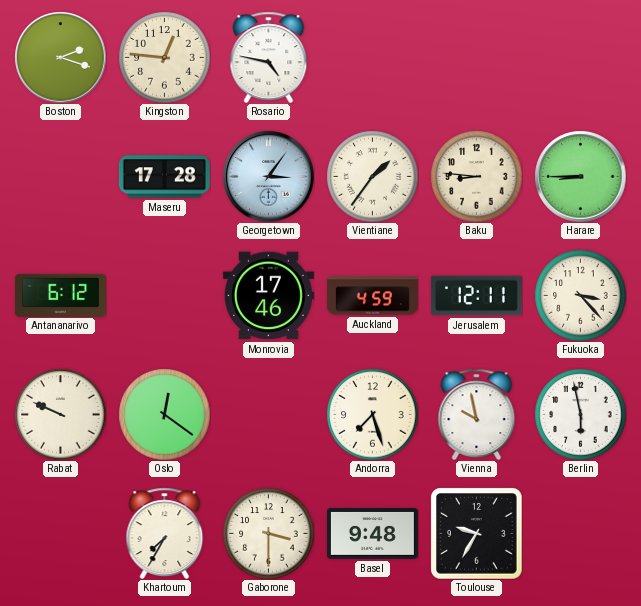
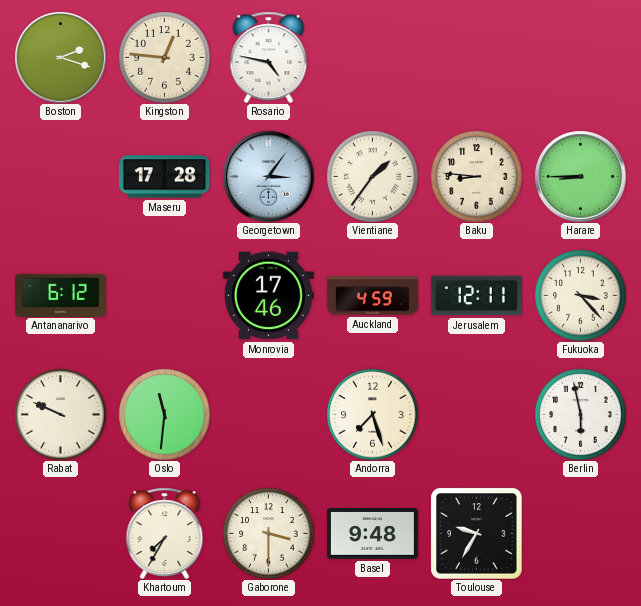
Oslo: 12:21 -> 11:31
Vienna: 9:58 -> none
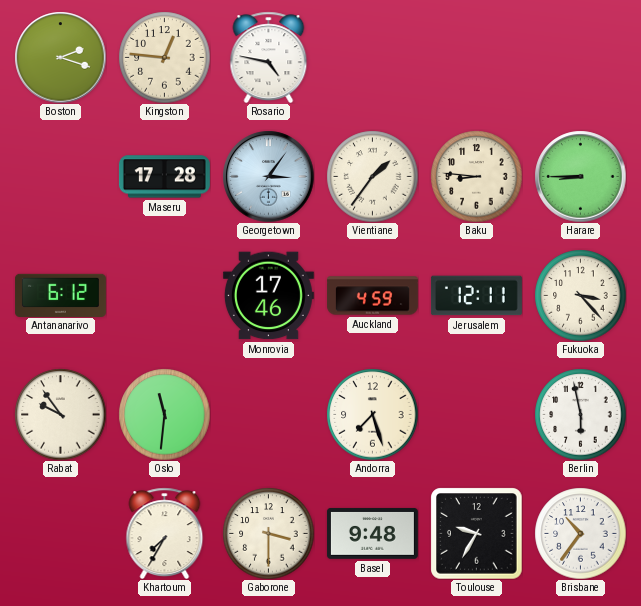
Rabat: 9:49 -> 9:54
Brisbane: none -> 10:36
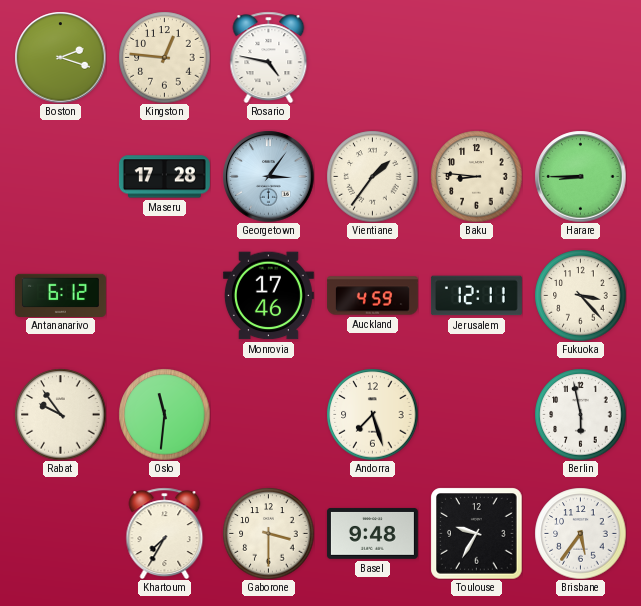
Brisbane: 10:36 -> 5:36
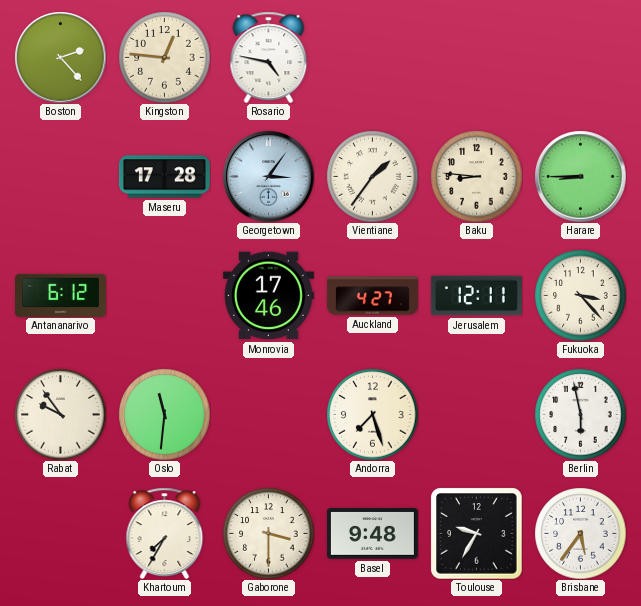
Boston: 2:18 -> 2:23
Auckland: 4:59 -> 4:27
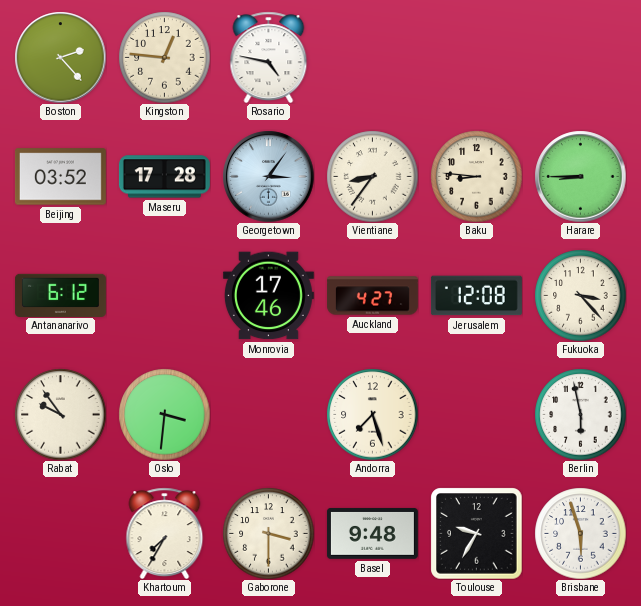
Beijing: none -> 03:52
Vientiane: 1:36 -> 8:36
Jerusalem: 12:11 -> 12:08
Oslo: 11:31 -> 3:31
Brisbane: 5:36 -> 5:57
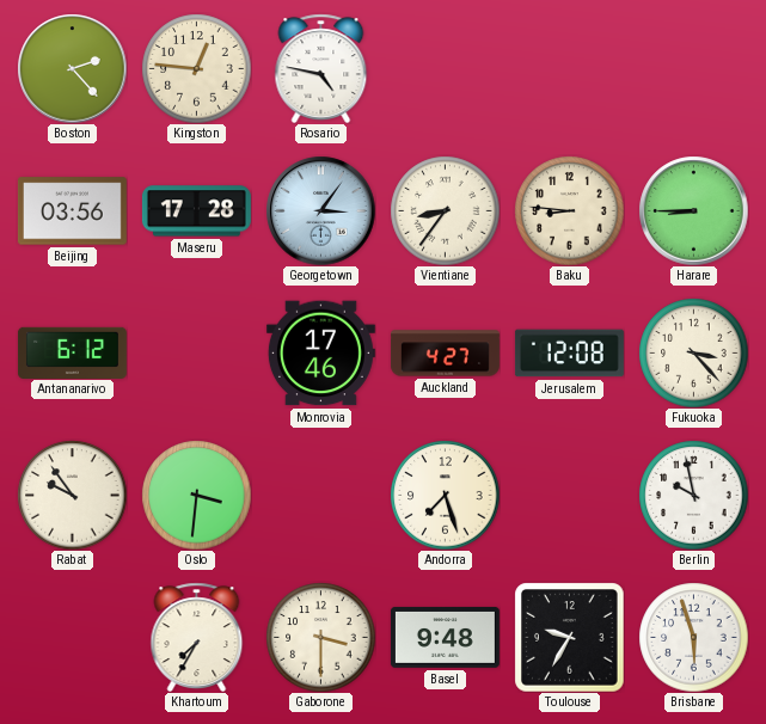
Beijing: 03:52 -> 03:56
Berlin: 5:58 -> 9:58
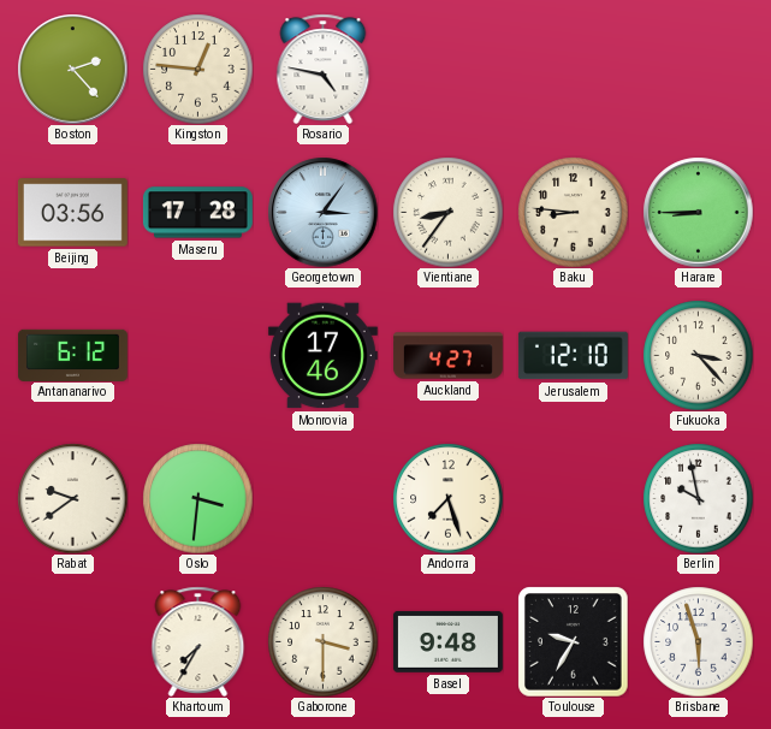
Jerusalem: 12:08 -> 12:10
Rabat: 9:54 -> 9:39
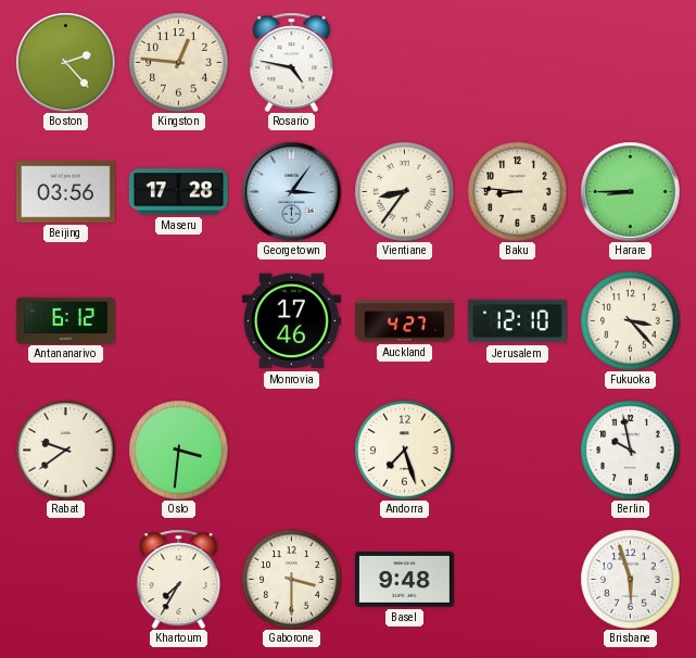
Toulouse: 9:35 -> none
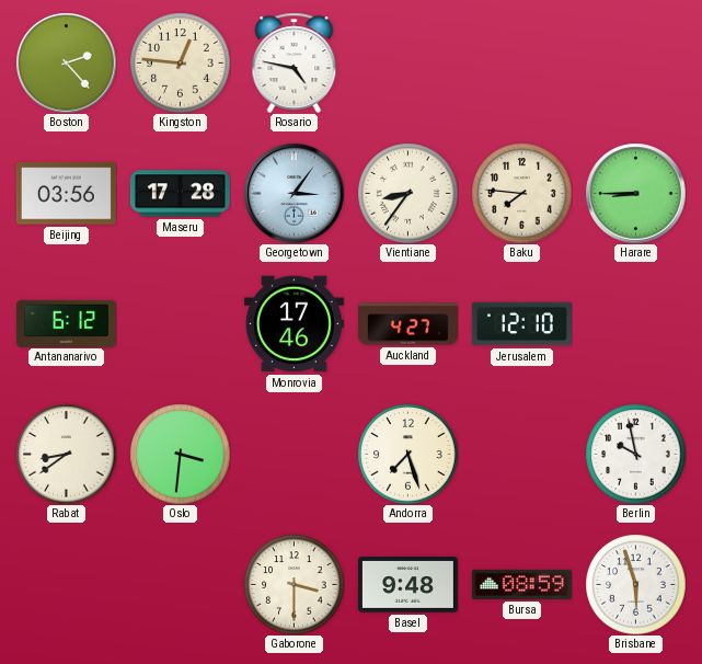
Baku: 8:46 -> 7:46
Fukuoka: 3:23 -> none
Rabat: 9:39 -> 8:39
Khartoum: 7:35 -> none
Bursa: none -> 08:59
